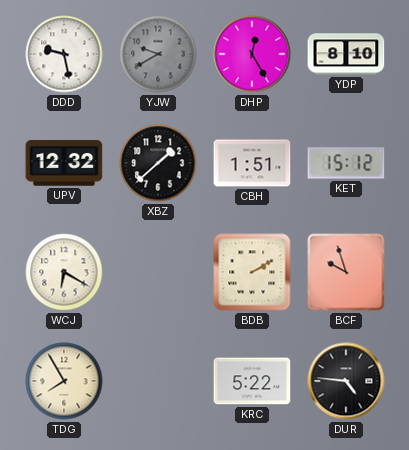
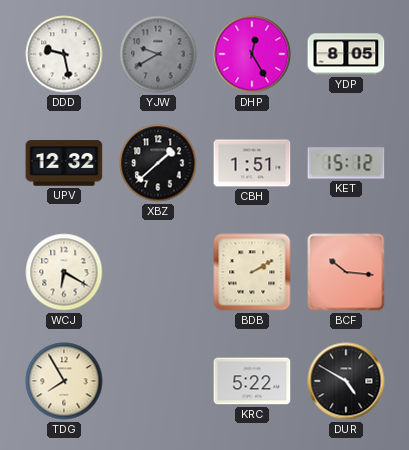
YDP: 8:10 -> 8:05
BCF: 9:57 -> 10:16
DUR: 4:46 -> 4:50
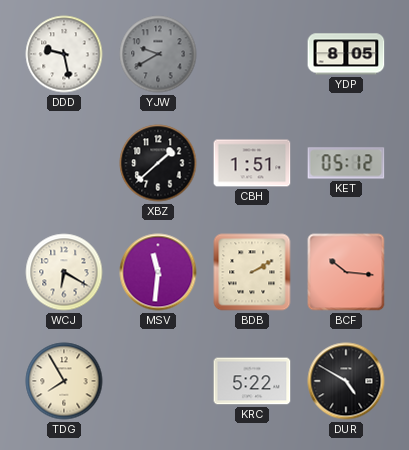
DHP: 12:25 -> none
UPV: 12:32 -> none
KET: 15:12 -> 05:12
MSV: none -> 11:31
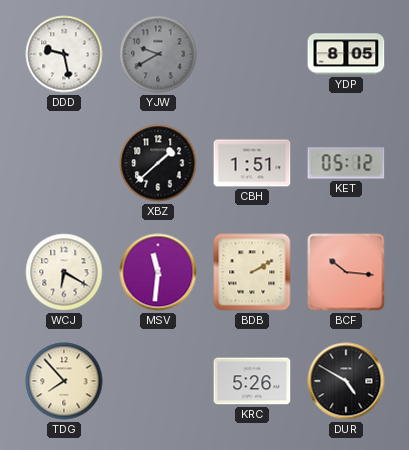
TDG: 7:55 -> 7:53
KRC: 5:22 -> 5:26
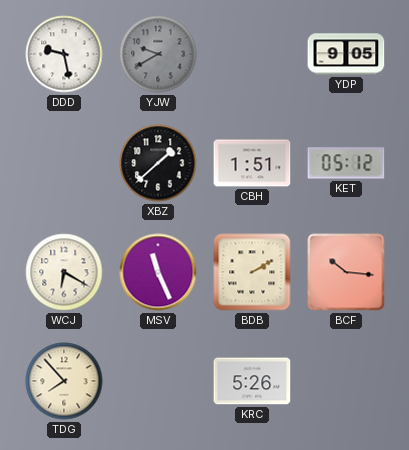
YDP: 8:05 -> 9:05
MSV: 11:31 -> 11:26
DUR: 4:50 -> none
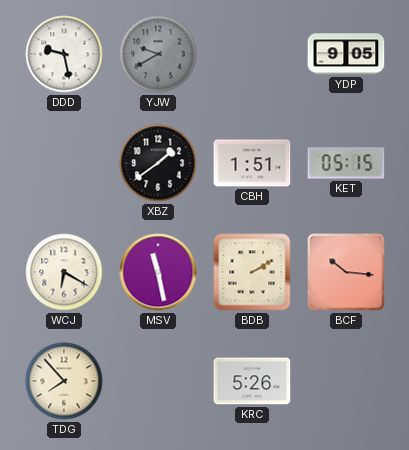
XBZ: 1:38 -> 1:39
KET: 05:12 -> 05:15
MSV: 11:26 -> 11:28
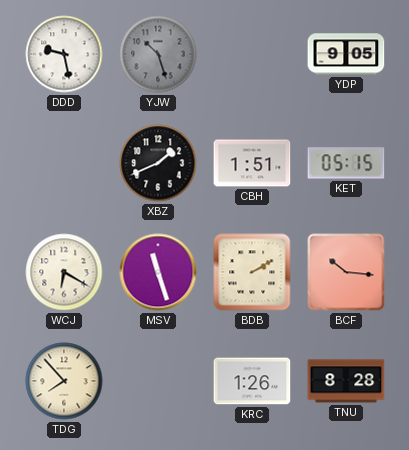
YJW: 9:40 -> 10:27
XBZ: 1:39 -> 1:41
MSV: 11:28 -> 11:27
KRC: 5:26 -> 1:26
TNU: none -> 8:28
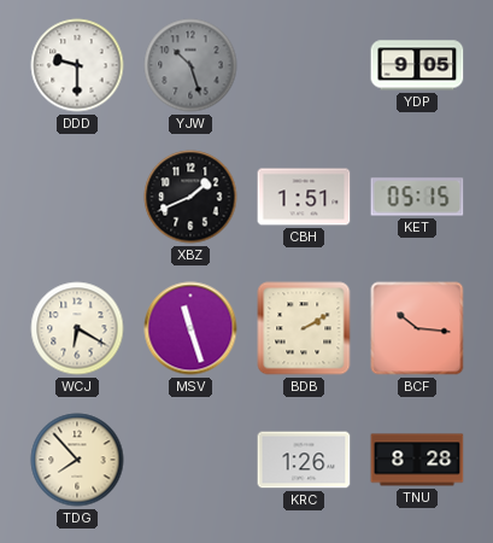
DDD: 9:28 -> 9:30
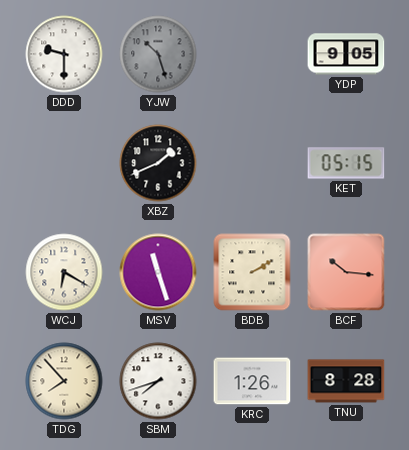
CBH: 1:51 -> none
SBM: none -> 7:42
